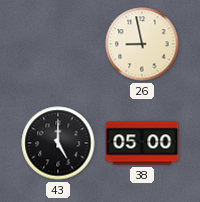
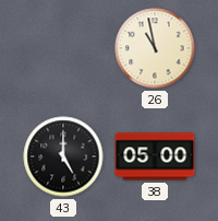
26: 8:58 -> 10:58
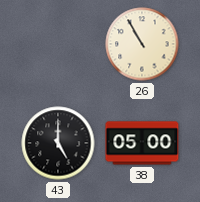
26: 10:58 -> 10:55
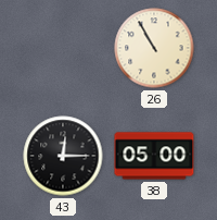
43: 5:00 -> 12:15
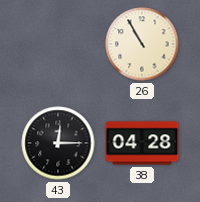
38: 05:00 -> 04:28
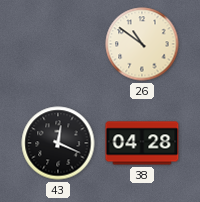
26: 10:55 -> 10:51
43: 12:15 -> 12:19
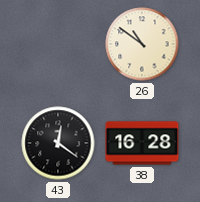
43: 12:19 -> 12:21
38: 04:28 -> 16:28
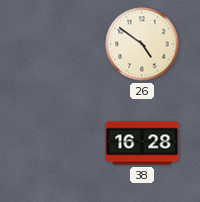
26: 10:51 -> 4:51
43: 12:21 -> none
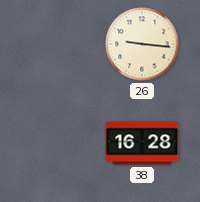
26: 4:51 -> 9:16
